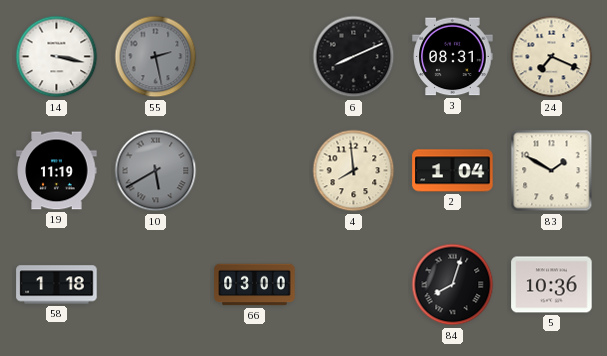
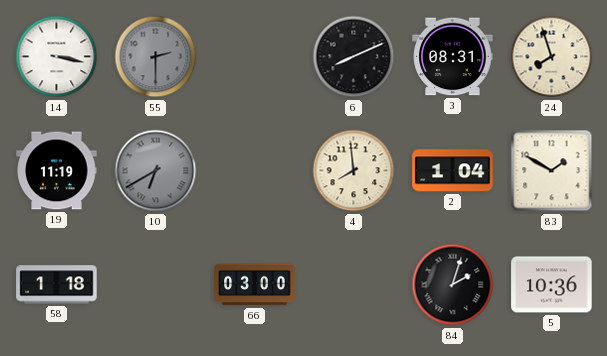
55: 2:28 -> 2:30
24: 7:19 -> 7:57
10: 5:40 -> 6:40
84: 8:03 -> 2:03
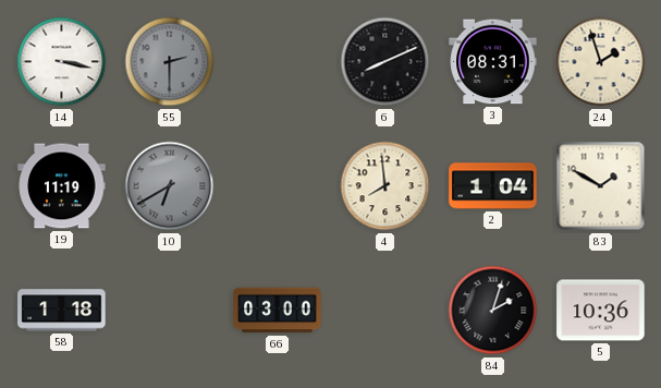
24: 7:57 -> 1:57
